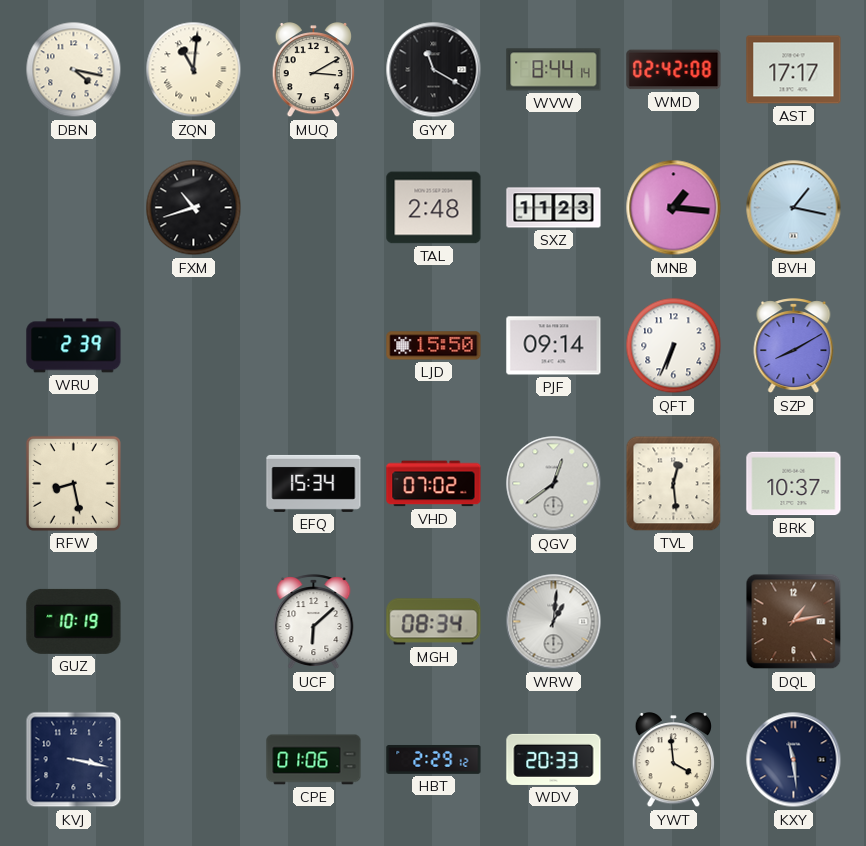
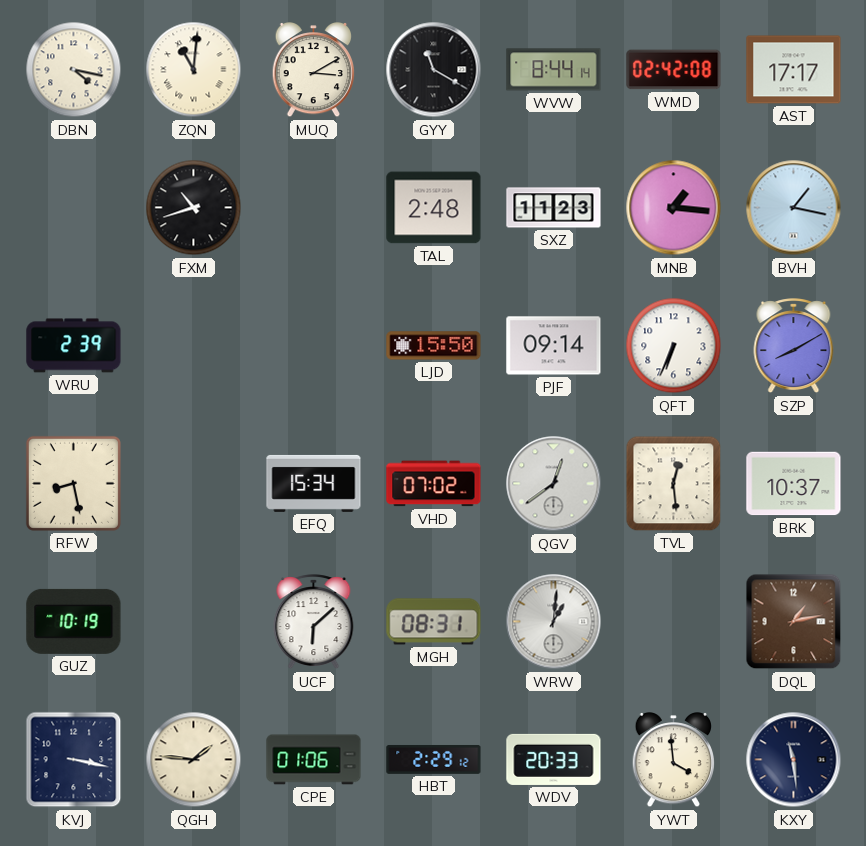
MGH: 08:34 -> 08:31
QGH: none -> 1:46
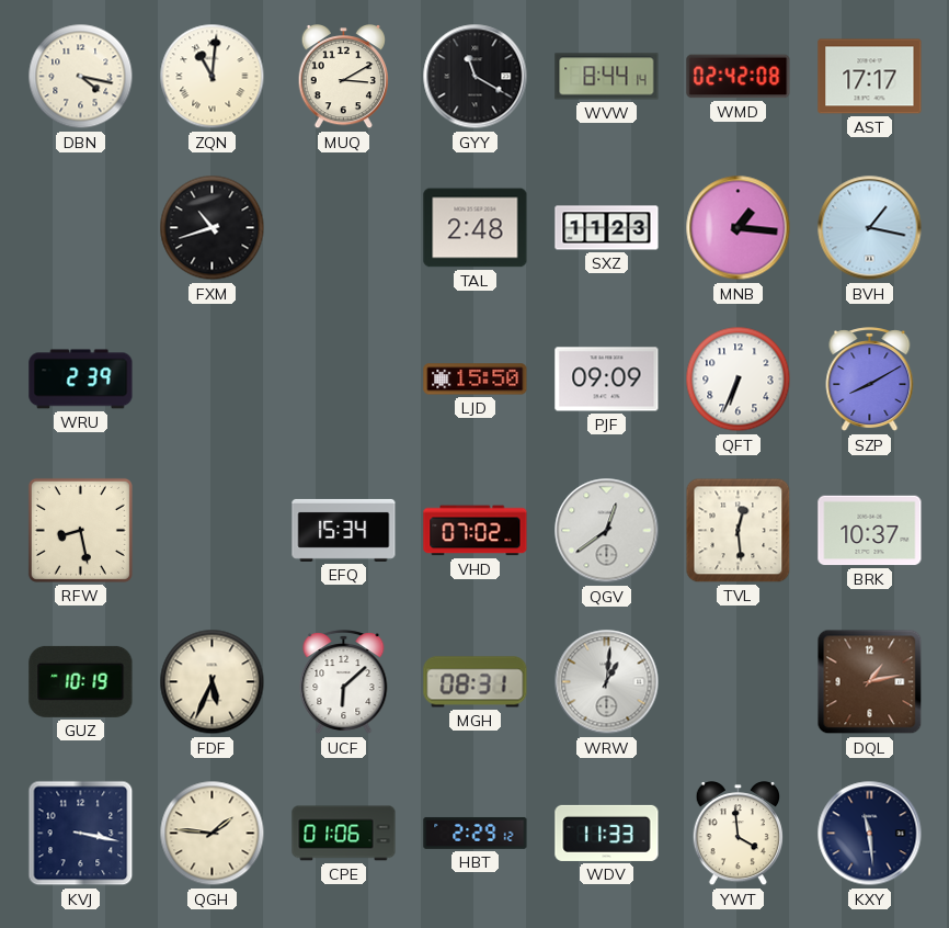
PJF: 09:14 -> 09:09
FDF: none -> 5:34
WDV: 20:33 -> 11:33
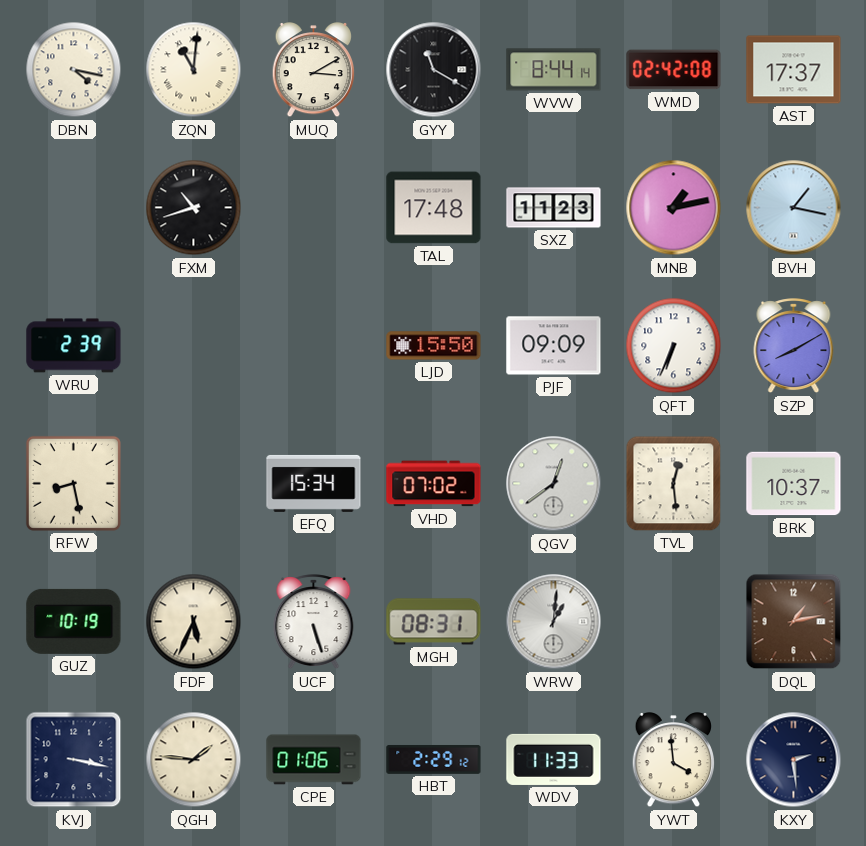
AST: 17:17 -> 17:37
TAL: 2:48 -> 17:48
MNB: 1:16 -> 1:13
UCF: 6:08 -> 5:27
KXY: 11:29 -> 2:29
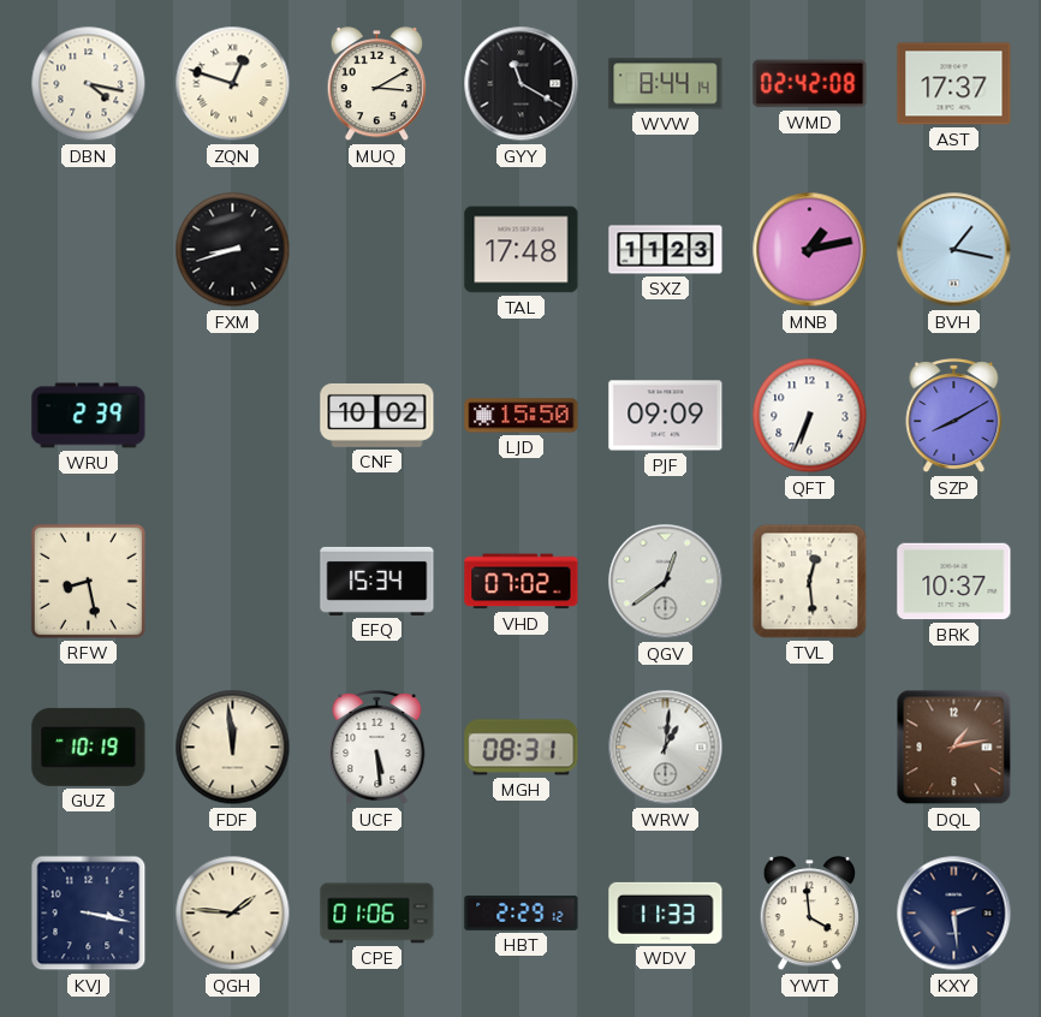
ZQN: 11:01 -> 12:48
FXM: 10:42 -> 8:42
CNF: none -> 10:02
FDF: 5:34 -> 11:59
UCF: 5:27 -> 5:29
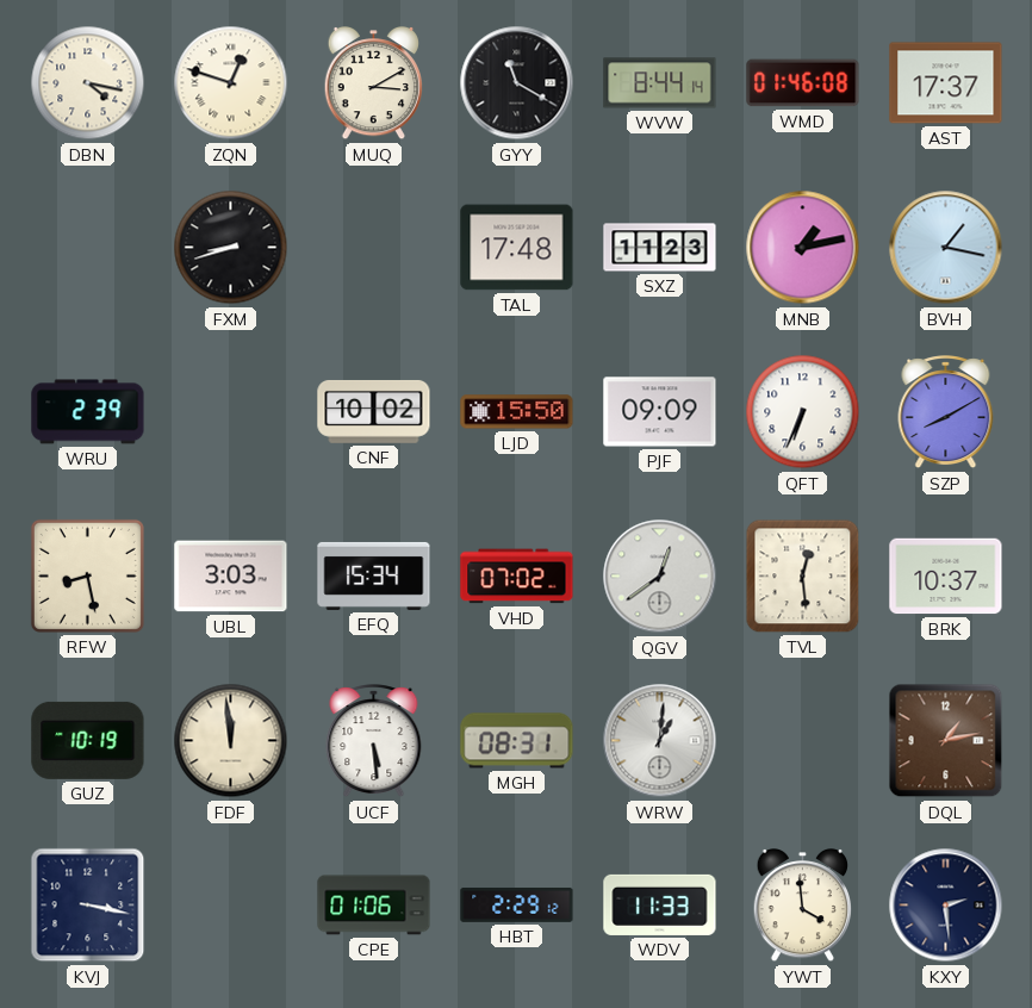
WMD: 02:42 -> 01:46
UBL: none -> 3:03
QGH: 1:46 -> none
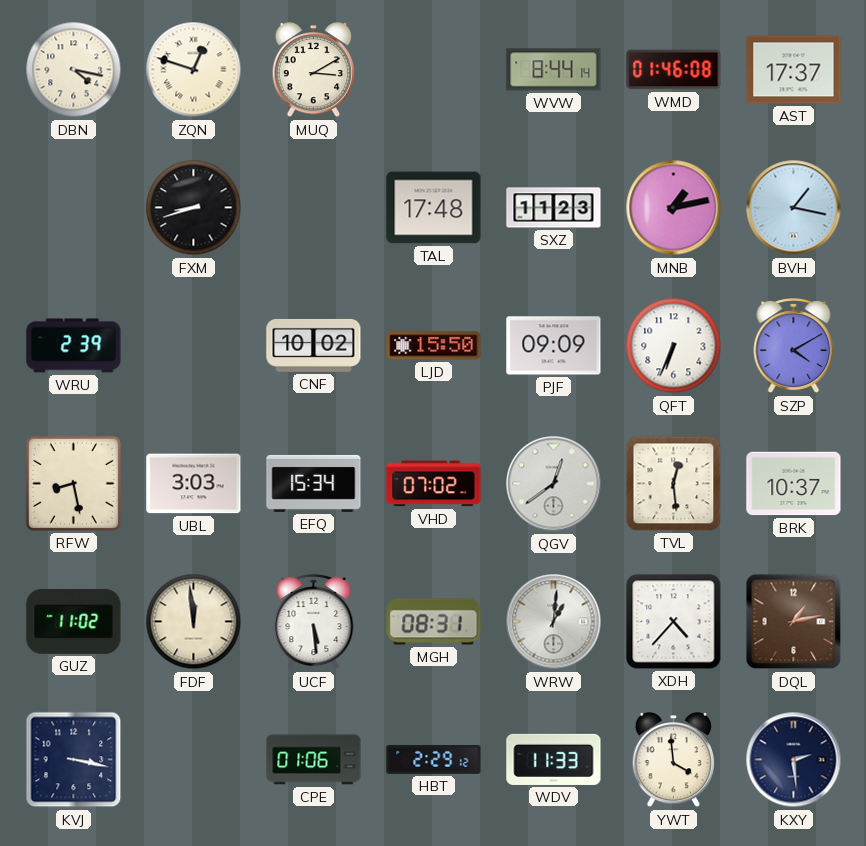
GYY: 11:20 -> none
SZP: 8:10 -> 4:10
GUZ: 10:19 -> 11:02
XDH: none -> 4:37
